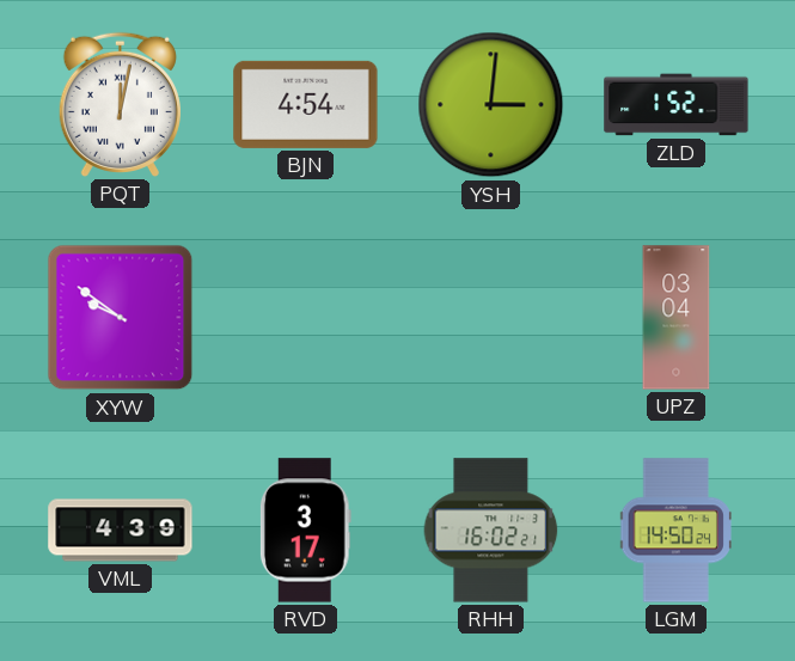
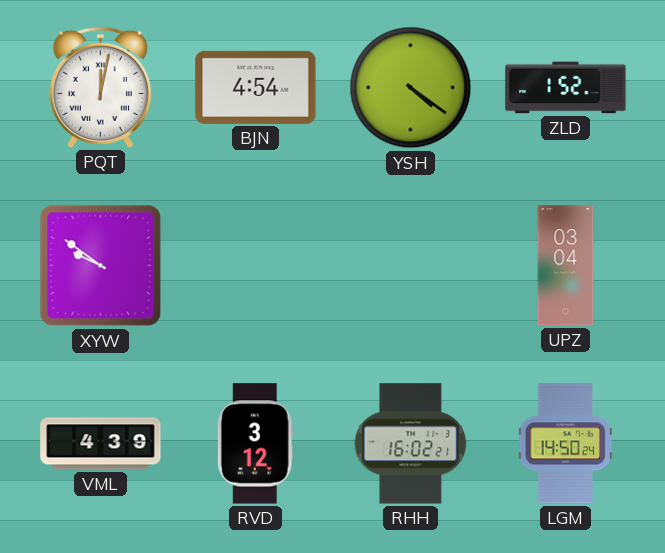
YSH: 3:01 -> 4:21
RVD: 3:17 -> 3:12
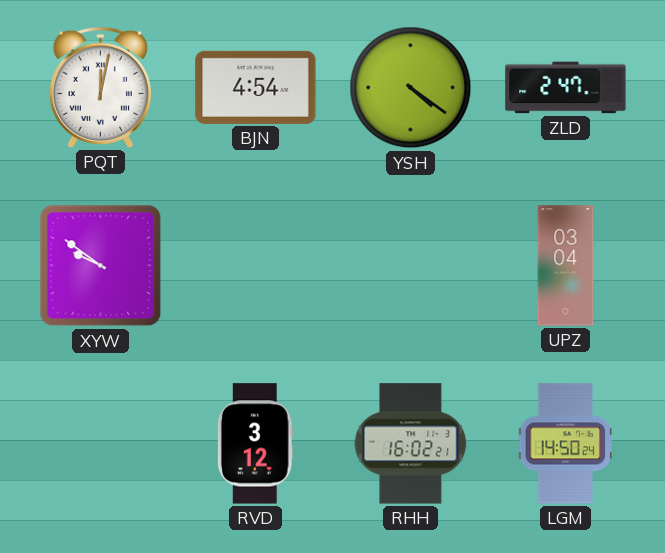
ZLD: 1:52 -> 2:47
VML: 4:39 -> none
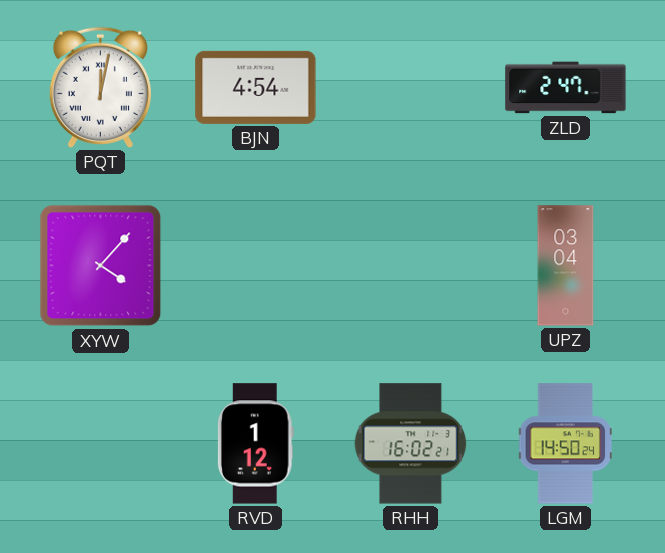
YSH: 4:21 -> none
XYW: 9:51 -> 4:07
RVD: 3:12 -> 1:12
